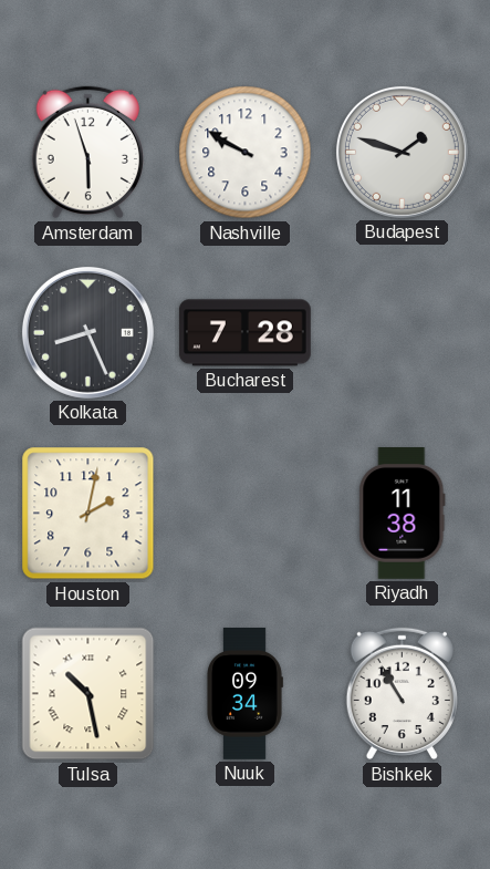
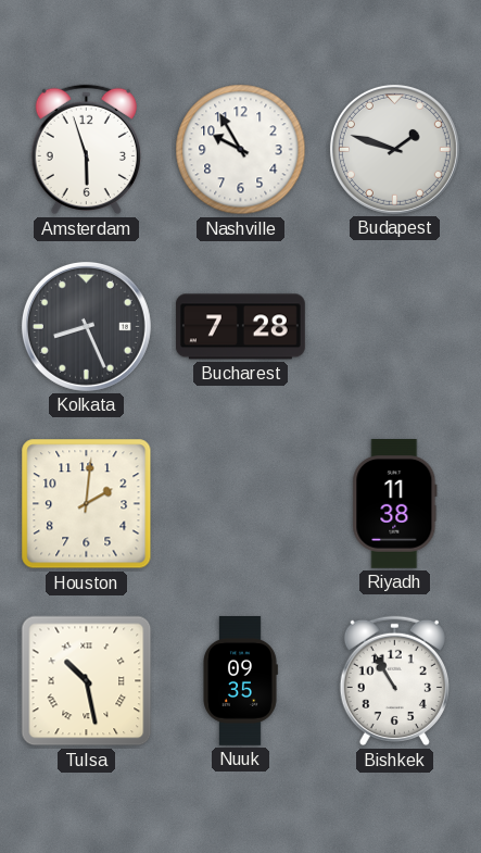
Nashville: 9:50 -> 9:55
Houston: 2:02 -> 2:01
Nuuk: 09:34 -> 09:35
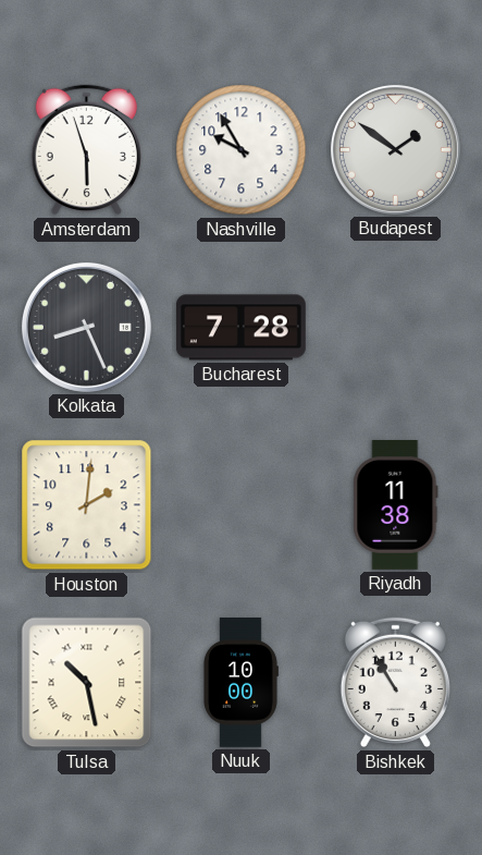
Budapest: 1:48 -> 1:51
Nuuk: 09:35 -> 10:00
